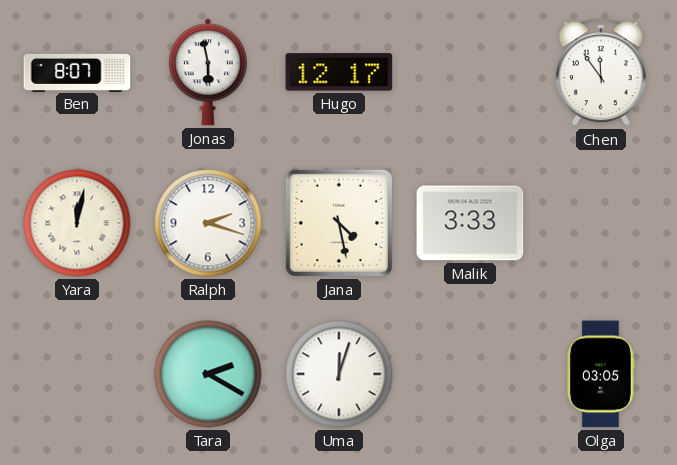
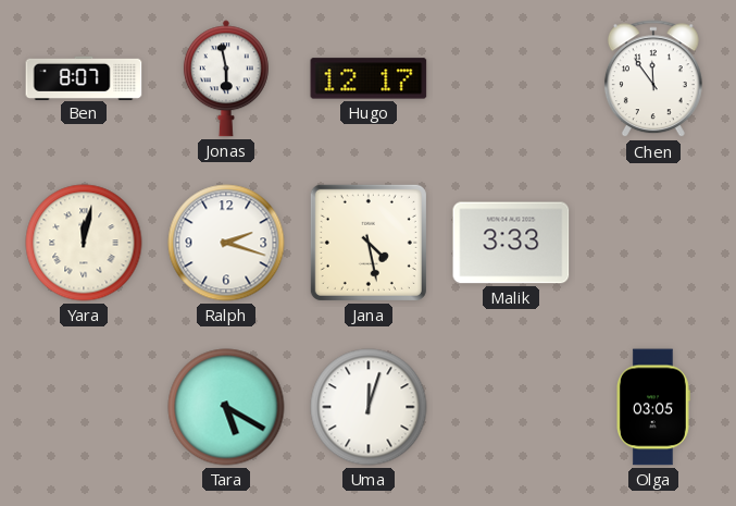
Tara: 2:20 -> 5:20
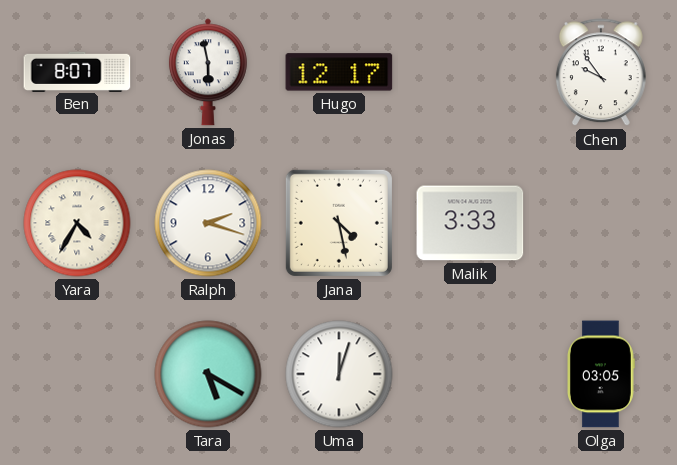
Chen: 11:54 -> 9:54
Yara: 12:02 -> 4:35
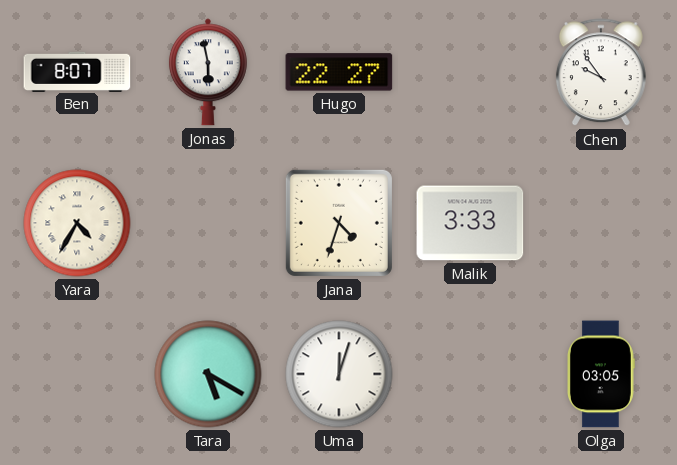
Hugo: 12:17 -> 22:27
Ralph: 2:18 -> none
Jana: 4:28 -> 4:33
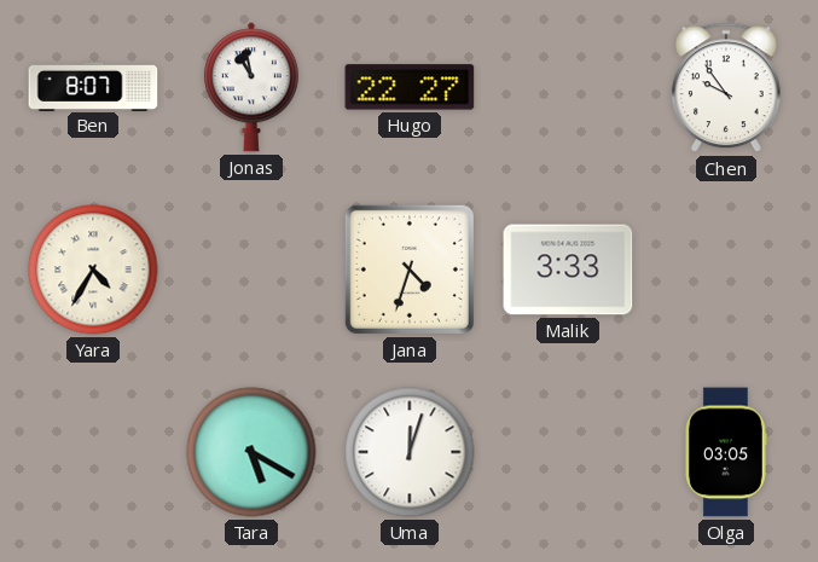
Jonas: 5:58 -> 10:58
